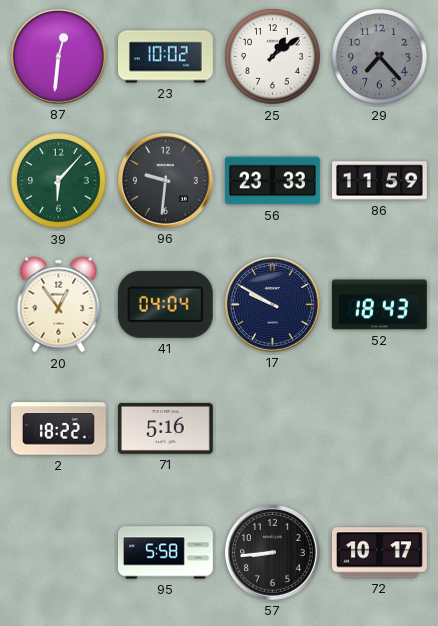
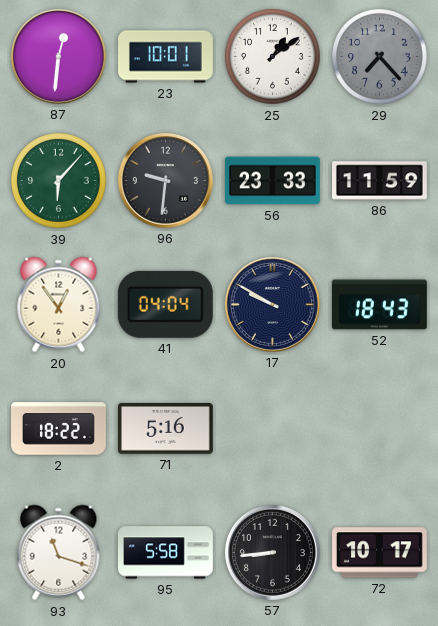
23: 10:02 -> 10:01
93: none -> 11:18
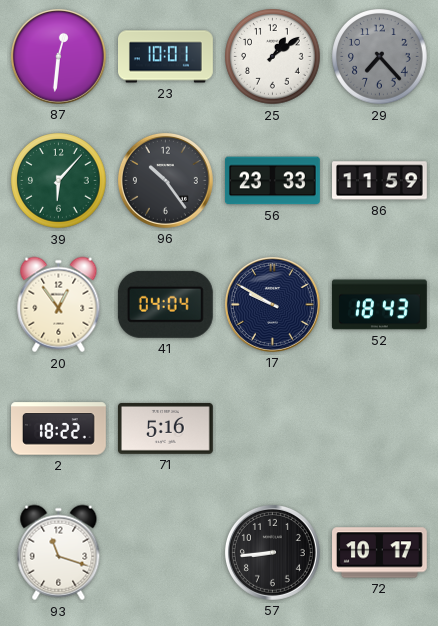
96: 9:31 -> 10:24
95: 5:58 -> none
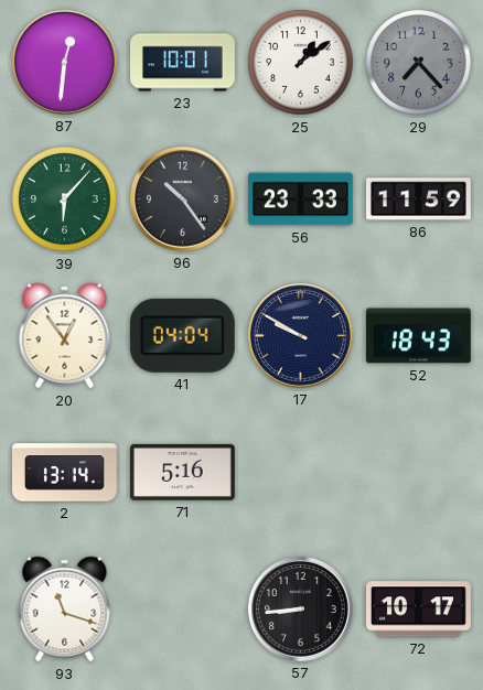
2: 18:22 -> 13:14
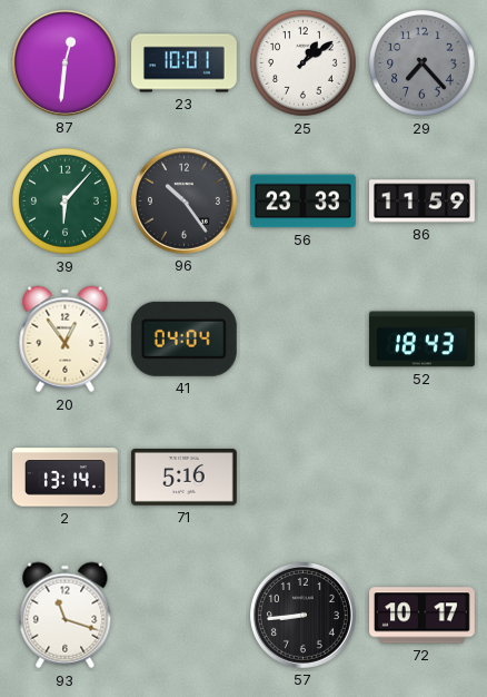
17: 9:50 -> none
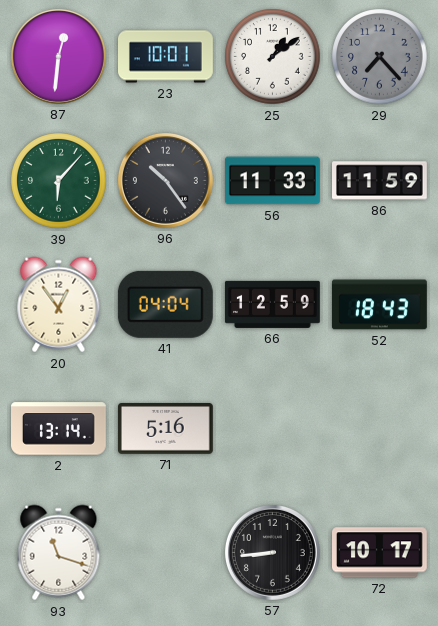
56: 23:33 -> 11:33
66: none -> 12:59
